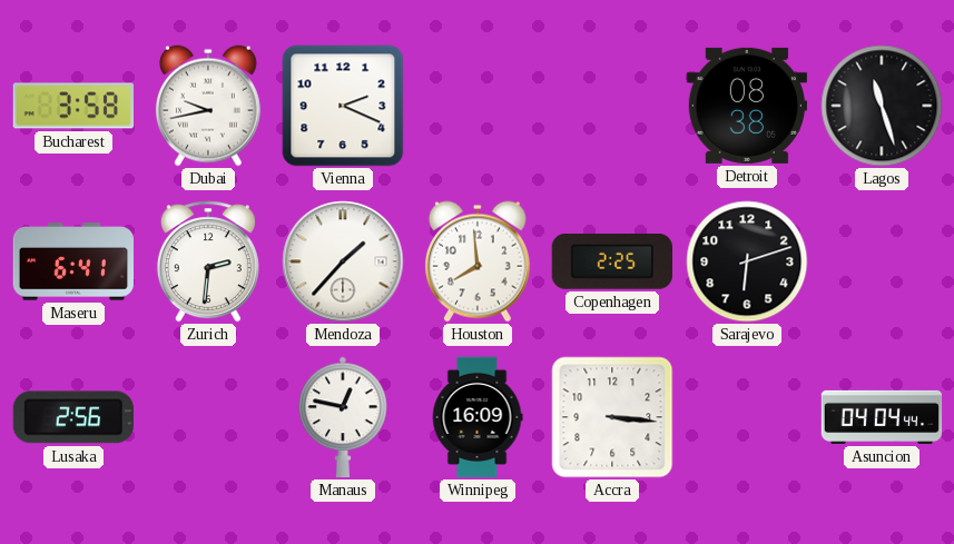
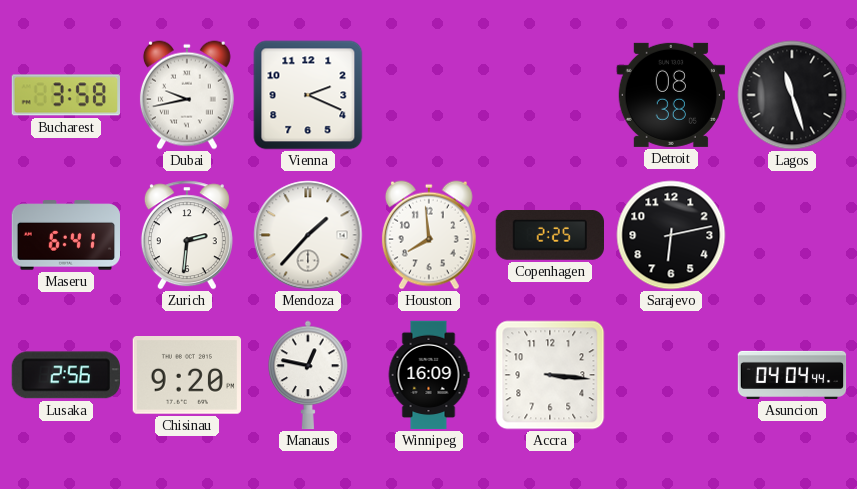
Sarajevo: 6:12 -> 6:13
Chisinau: none -> 9:20
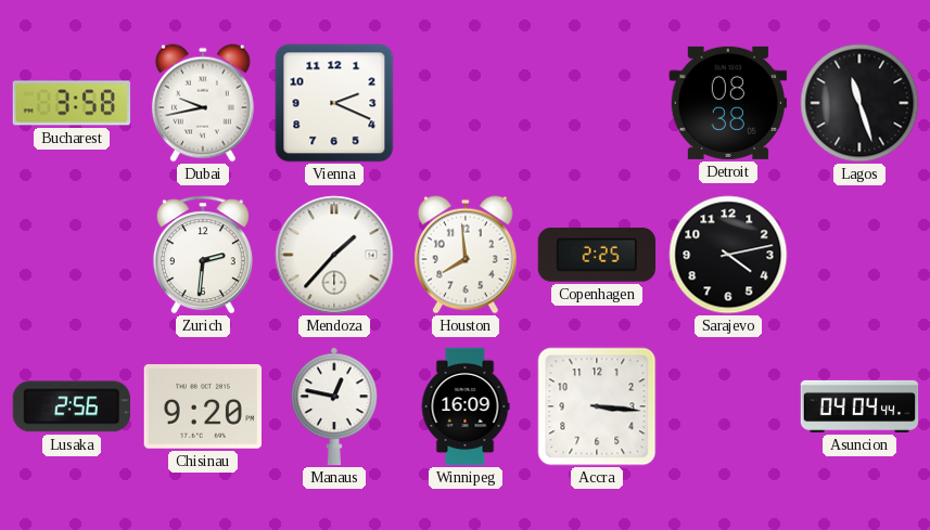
Maseru: 6:41 -> none
Sarajevo: 6:13 -> 4:13
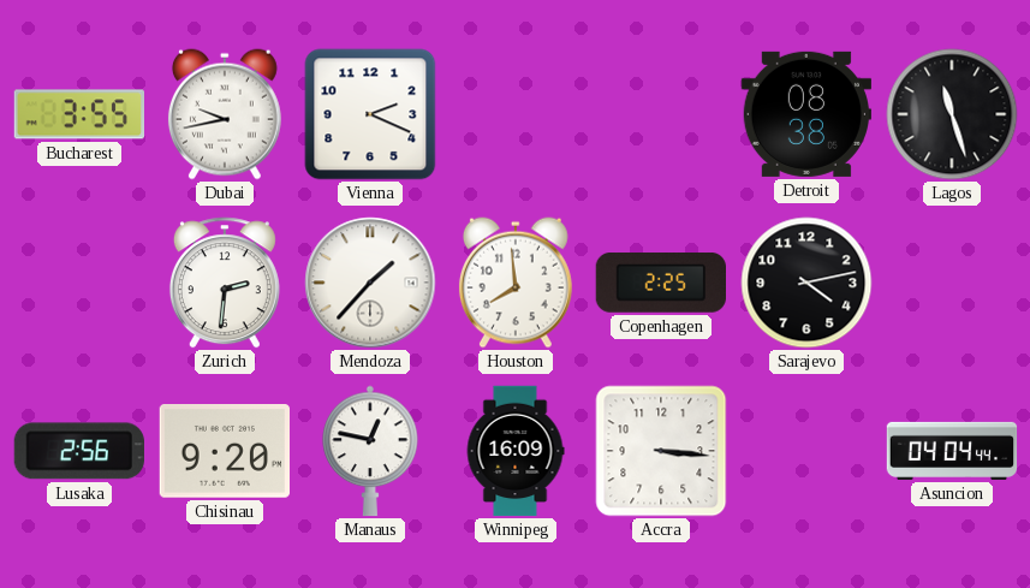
Bucharest: 3:58 -> 3:55
